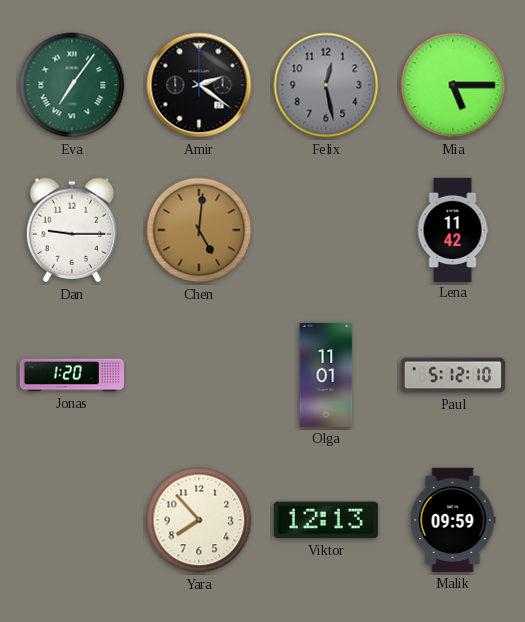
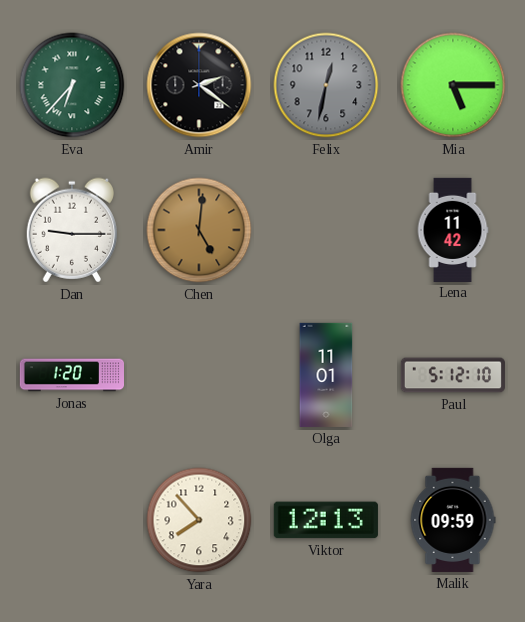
Eva: 7:06 -> 6:37
Felix: 12:28 -> 12:32
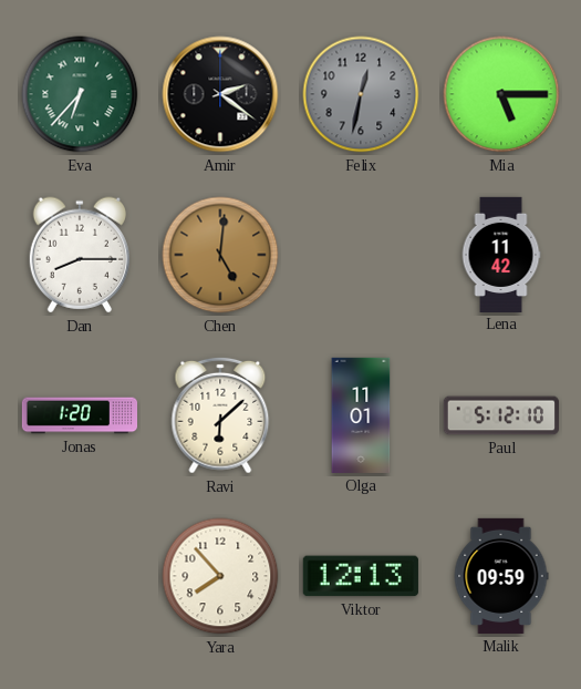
Dan: 9:15 -> 8:15
Ravi: none -> 6:08
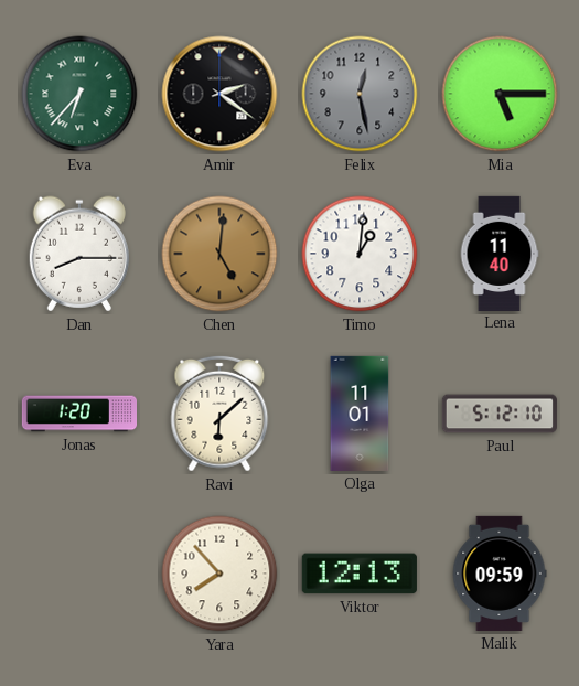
Felix: 12:32 -> 12:28
Timo: none -> 1:01
Lena: 11:42 -> 11:40
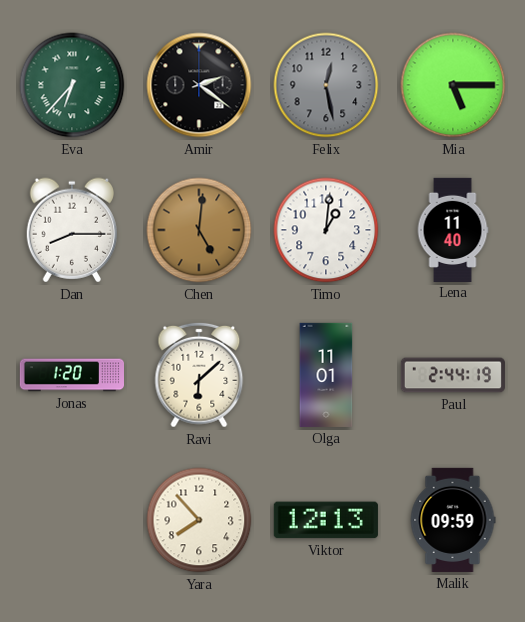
Paul: 5:12 -> 2:44
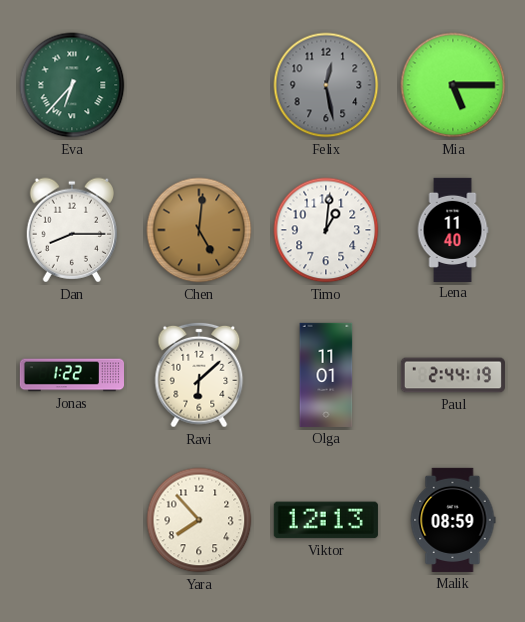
Amir: 2:21 -> none
Jonas: 1:20 -> 1:22
Malik: 09:59 -> 08:59
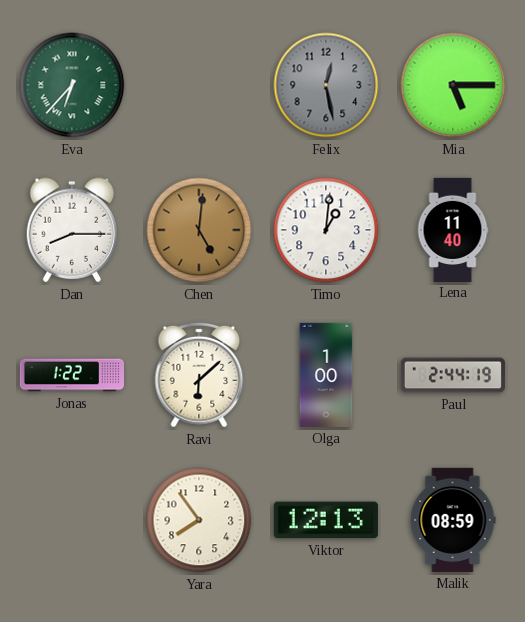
Olga: 11:01 -> 1:00
Yara: 7:53 -> 7:54
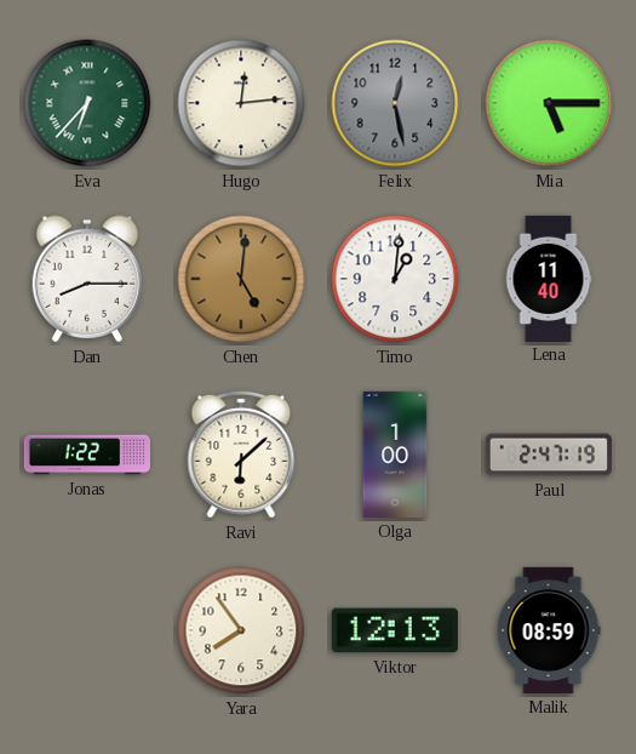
Hugo: none -> 12:14
Paul: 2:44 -> 2:47
